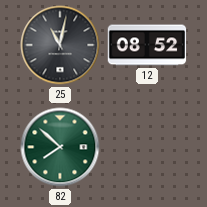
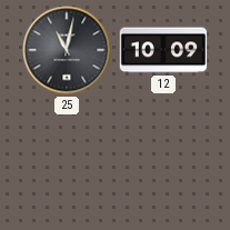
12: 08:52 -> 10:09
82: 7:52 -> none
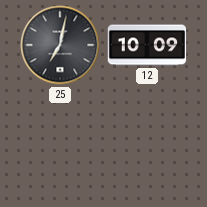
25: 11:02 -> 7:02
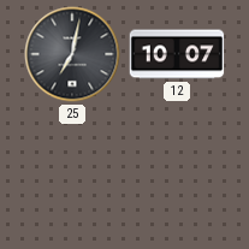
12: 10:09 -> 10:07
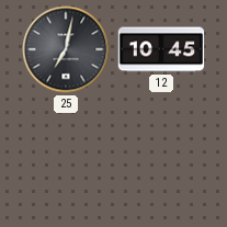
12: 10:07 -> 10:45
